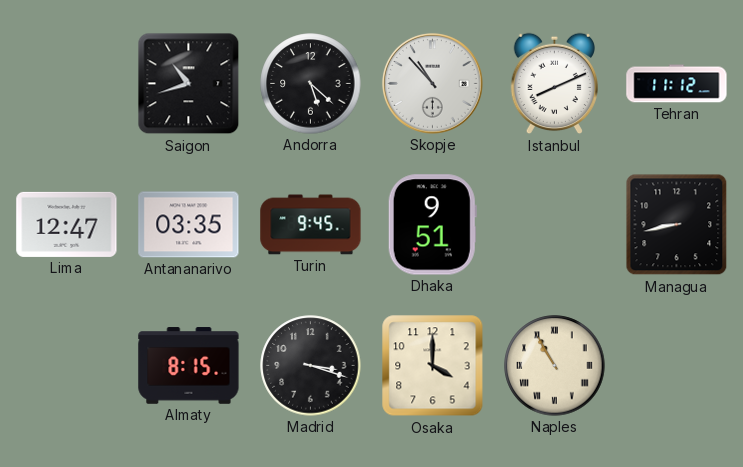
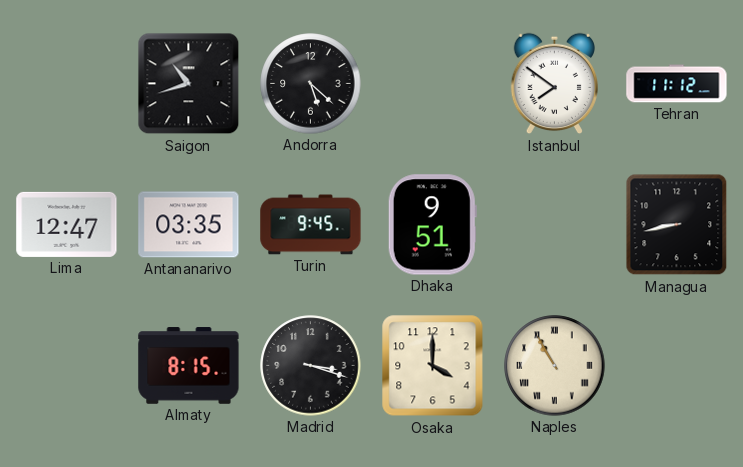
Skopje: 10:53 -> none
Istanbul: 8:11 -> 7:51
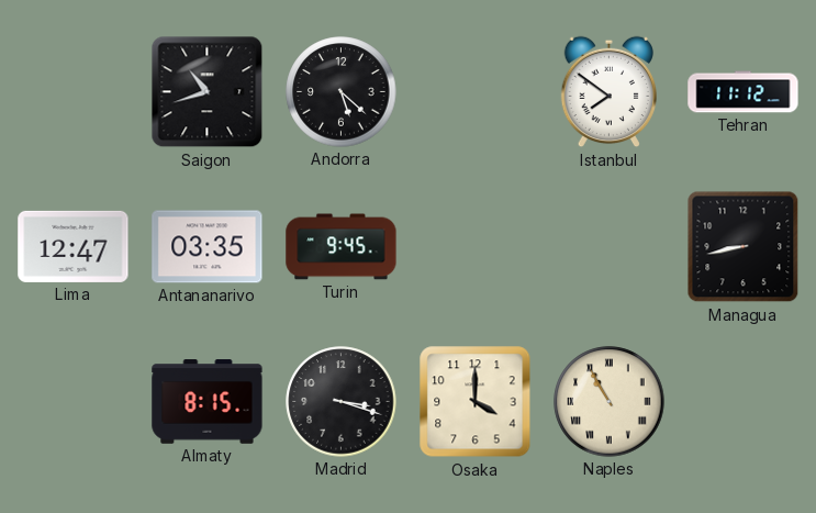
Dhaka: 9:51 -> none
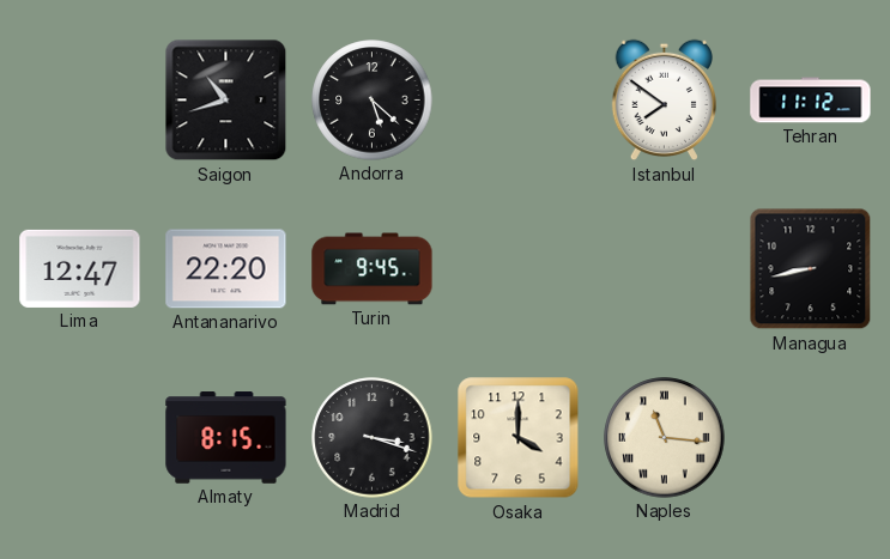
Antananarivo: 03:35 -> 22:20
Naples: 10:55 -> 11:16
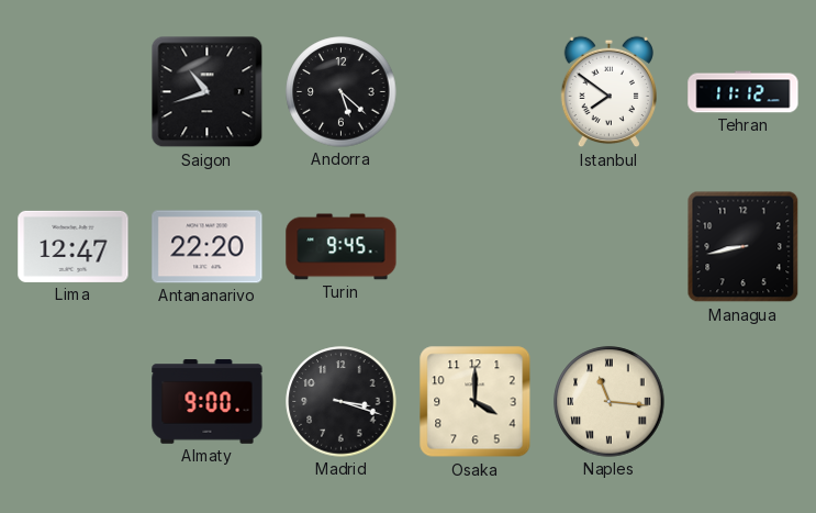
Almaty: 8:15 -> 9:00
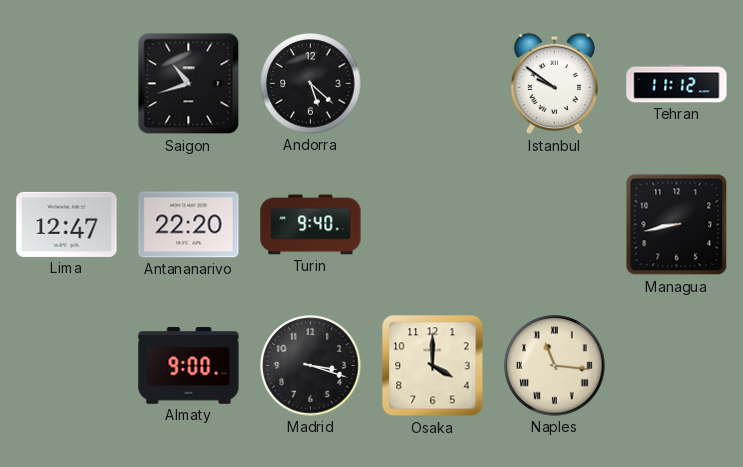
Istanbul: 7:51 -> 9:51
Turin: 9:45 -> 9:40
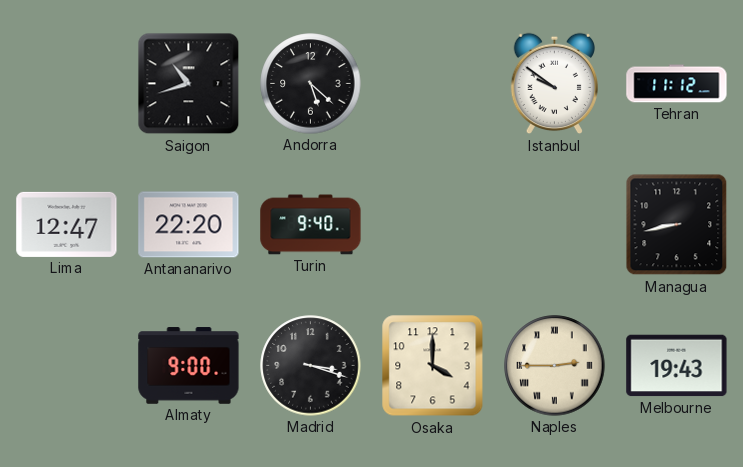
Naples: 11:16 -> 2:45
Melbourne: none -> 19:43
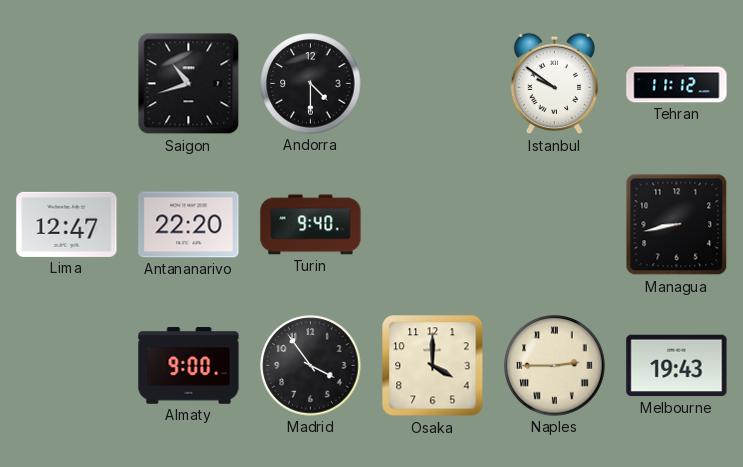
Andorra: 5:22 -> 4:30
Madrid: 3:18 -> 3:54
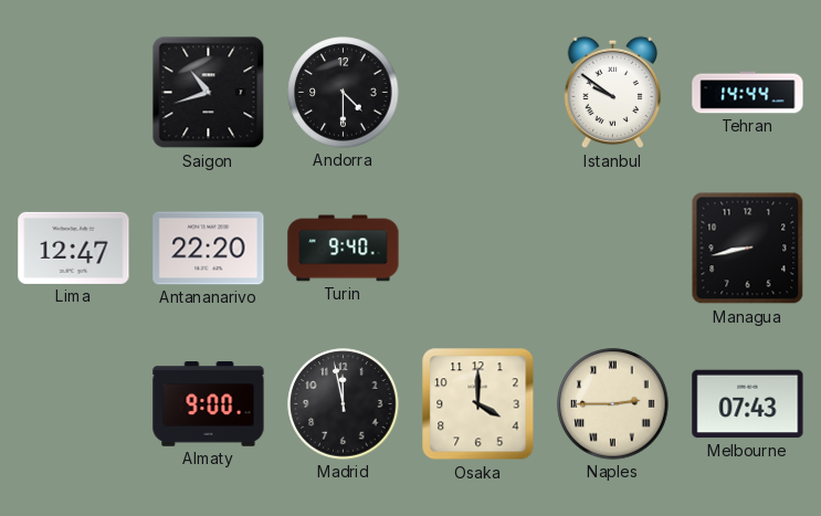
Tehran: 11:12 -> 14:44
Madrid: 3:54 -> 11:58
Melbourne: 19:43 -> 07:43
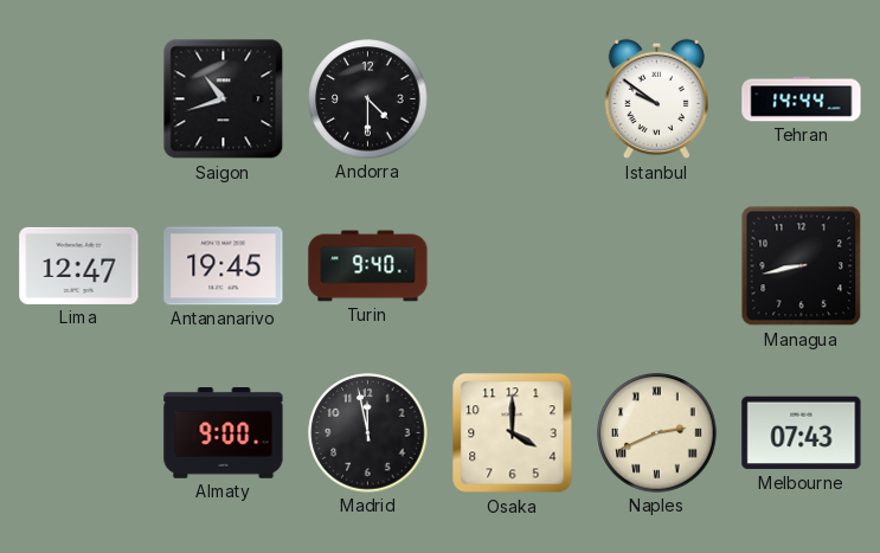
Antananarivo: 22:20 -> 19:45
Naples: 2:45 -> 2:41
